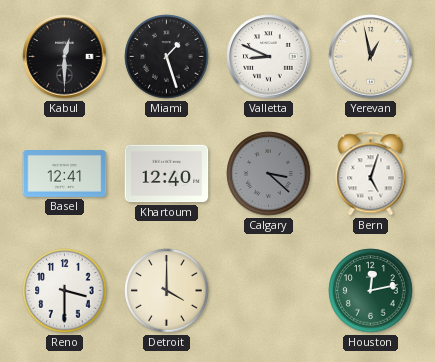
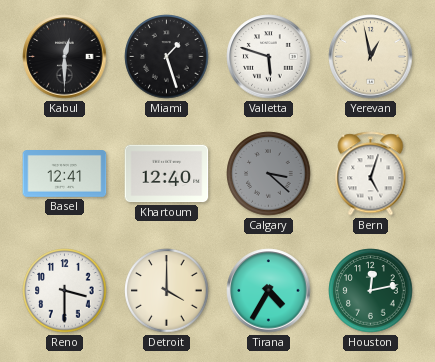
Valletta: 8:49 -> 5:48
Tirana: none -> 4:35
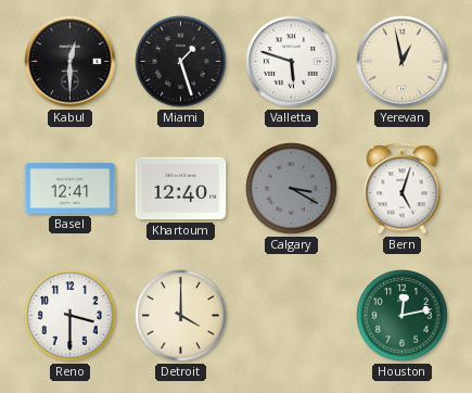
Calgary: 3:22 -> 3:20
Tirana: 4:35 -> none
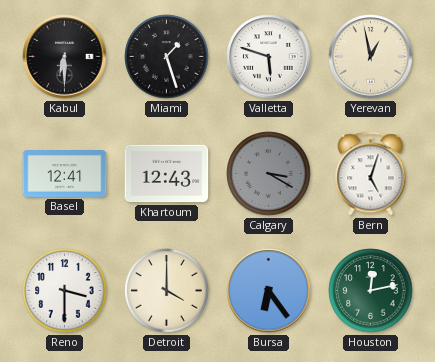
Kabul: 12:30 -> 6:30
Khartoum: 12:40 -> 12:43
Bursa: none -> 6:24
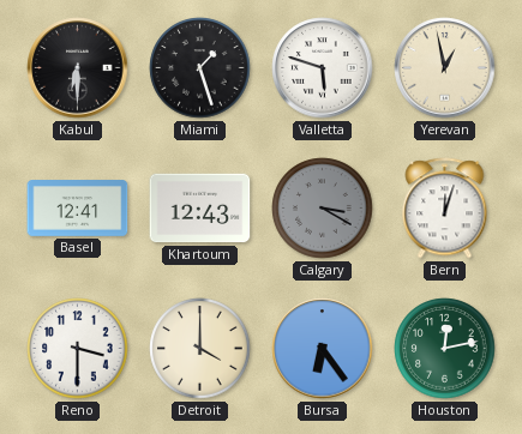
Bern: 5:03 -> 12:03
